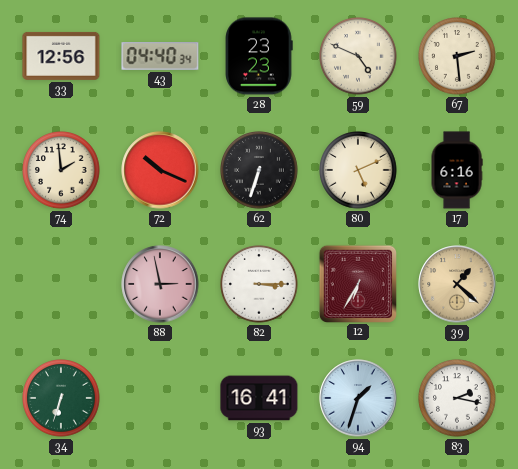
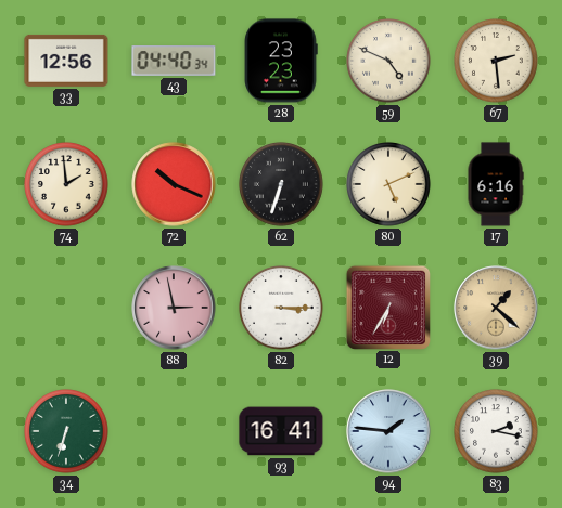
94: 1:33 -> 1:46
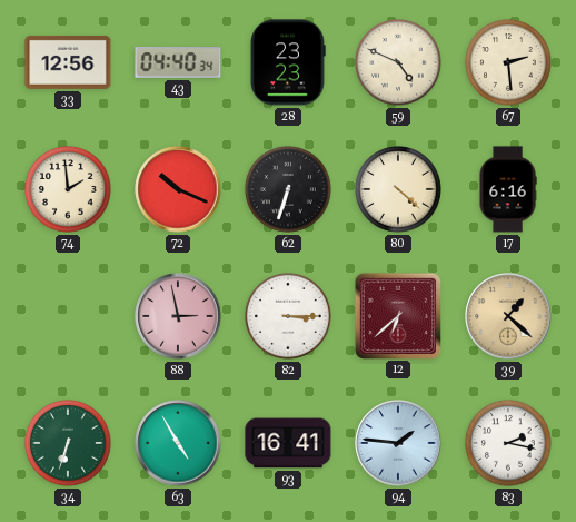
80: 5:11 -> 4:22
12: 6:35 -> 6:38
63: none -> 4:55
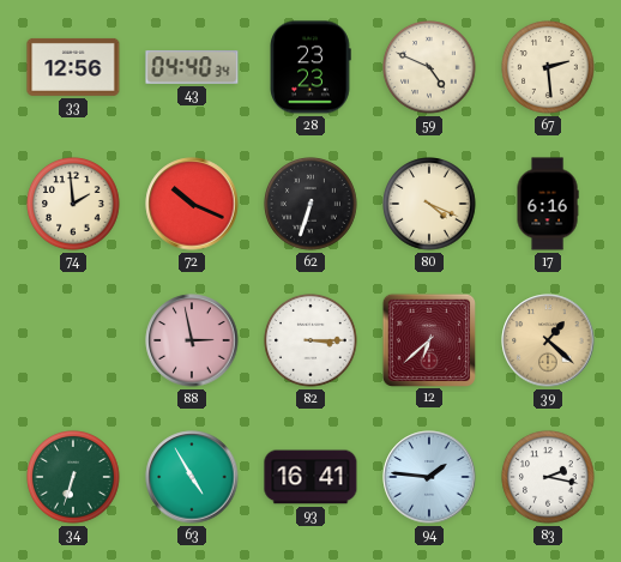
80: 4:22 -> 4:19
